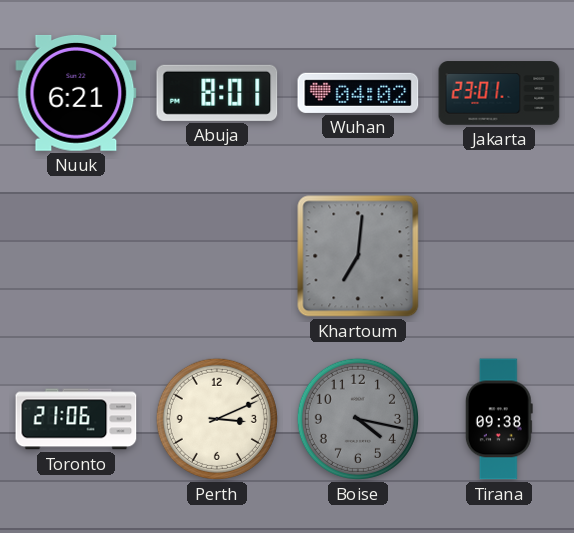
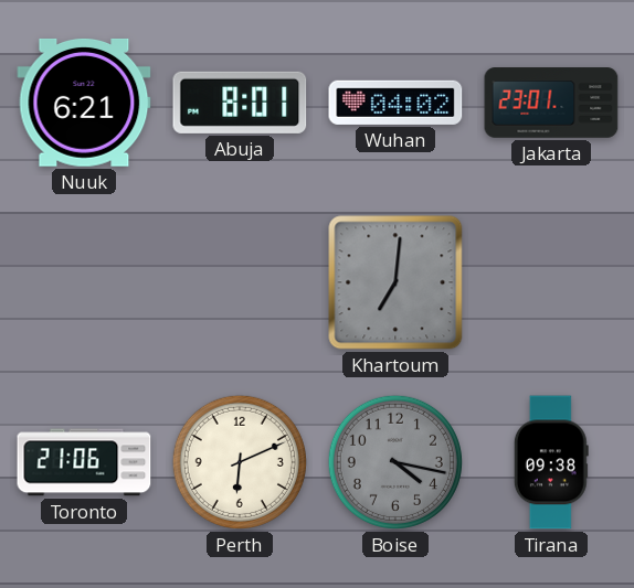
Perth: 3:11 -> 6:11
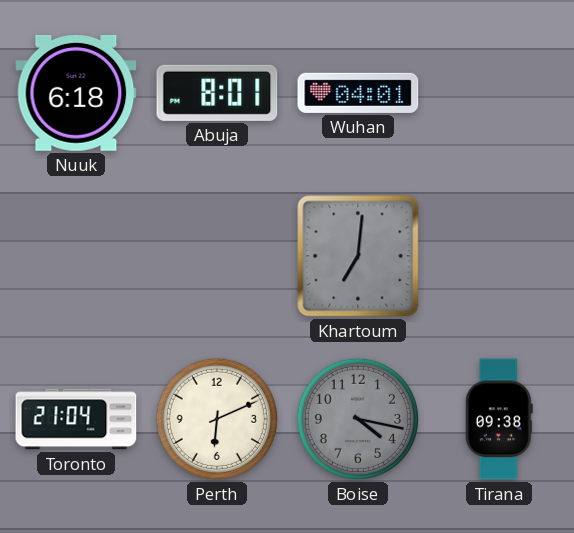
Nuuk: 6:21 -> 6:18
Wuhan: 04:02 -> 04:01
Jakarta: 23:01 -> none
Toronto: 21:06 -> 21:04
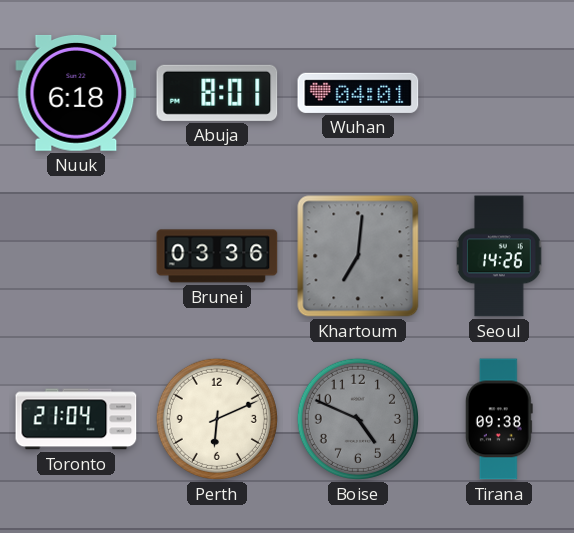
Brunei: none -> 03:36
Seoul: none -> 14:26
Boise: 4:17 -> 4:49
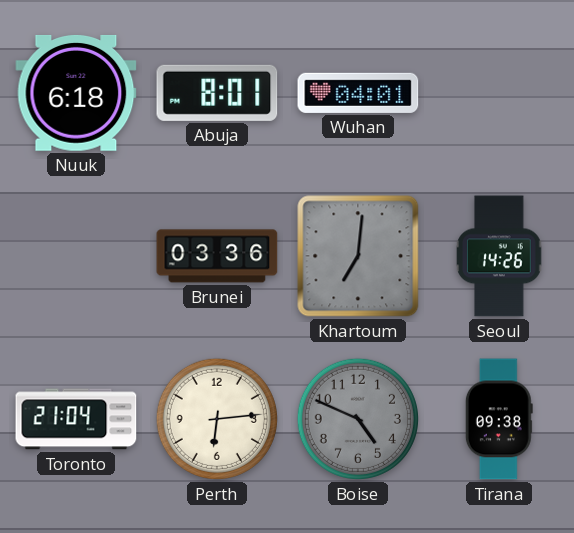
Perth: 6:11 -> 6:14
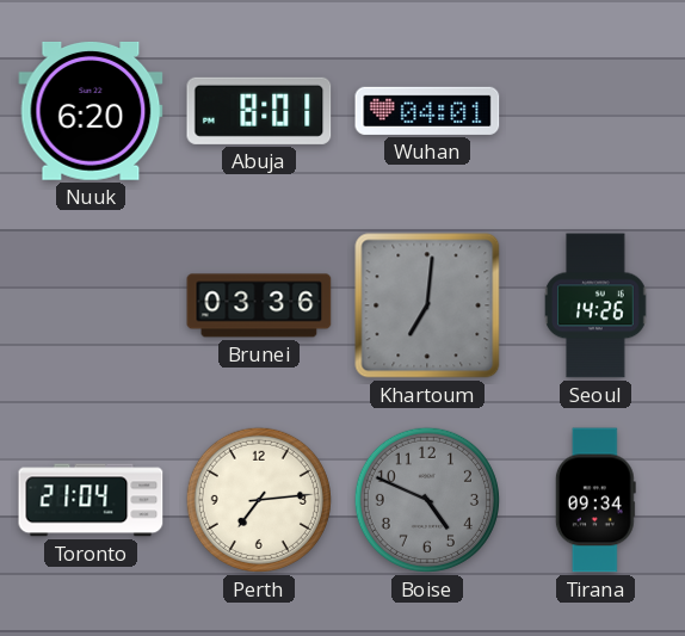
Nuuk: 6:18 -> 6:20
Perth: 6:14 -> 7:14
Tirana: 09:38 -> 09:34
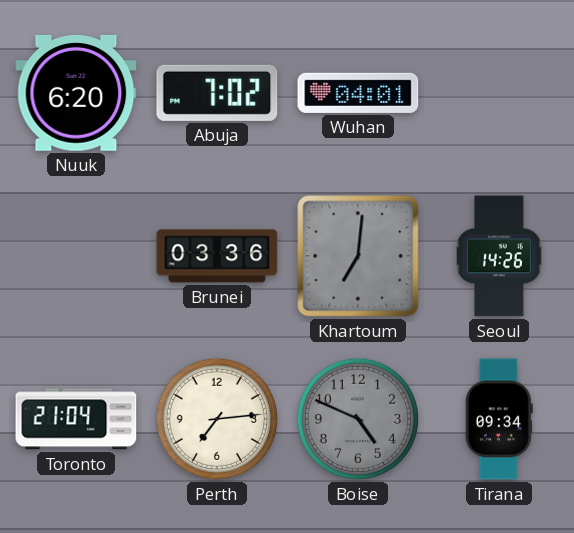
Abuja: 8:01 -> 7:02
